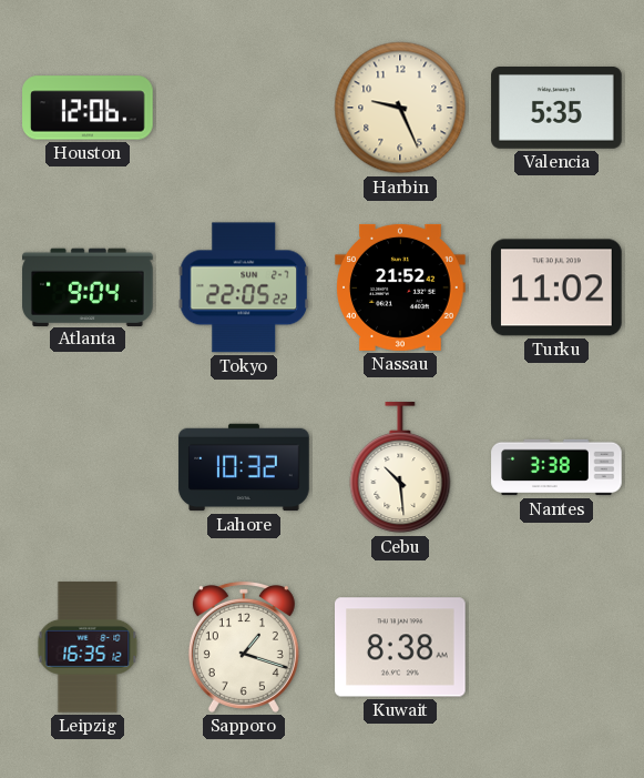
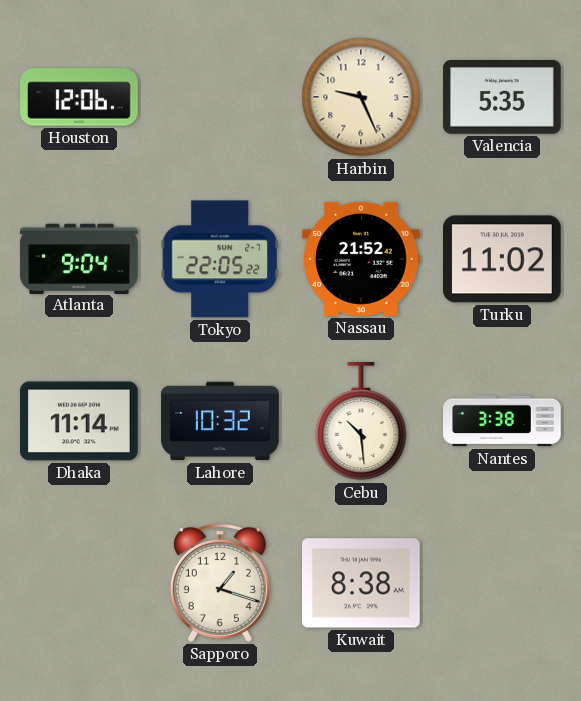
Dhaka: none -> 11:14
Leipzig: 16:35 -> none
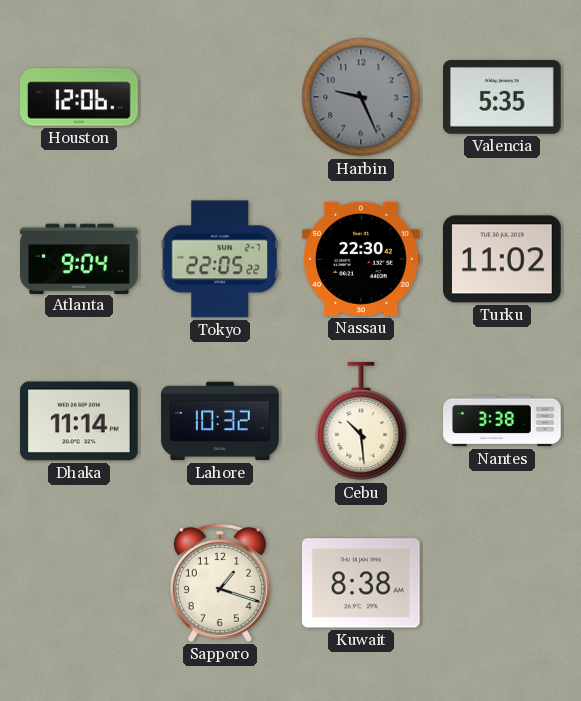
Harbin dial: cream -> grey
Nassau: 21:52 -> 22:30
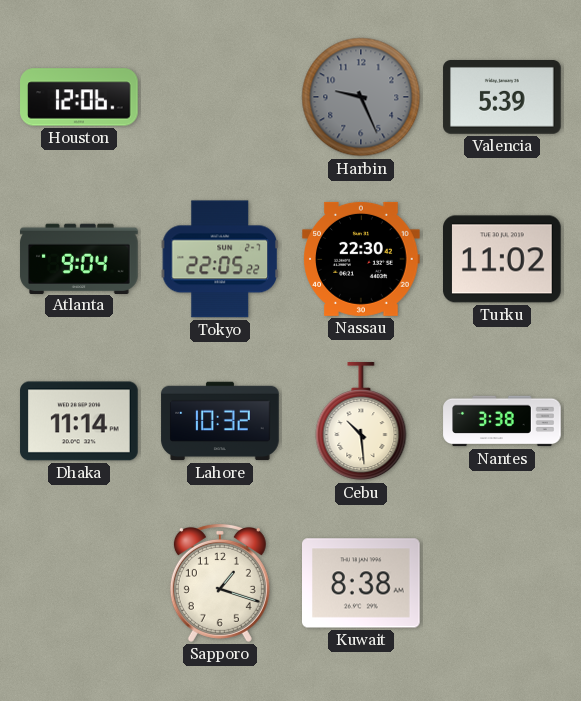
Valencia: 5:35 -> 5:39
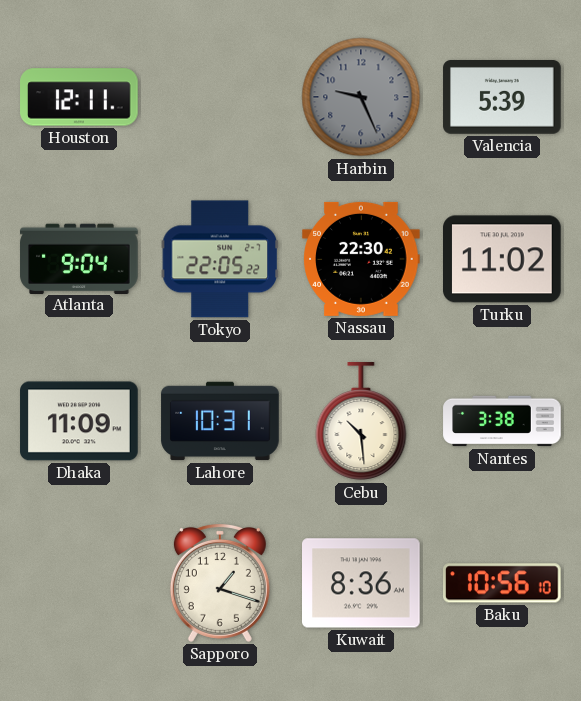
Houston: 12:06 -> 12:11
Dhaka: 11:14 -> 11:09
Lahore: 10:32 -> 10:31
Kuwait: 8:38 -> 8:36
Baku: none -> 10:56
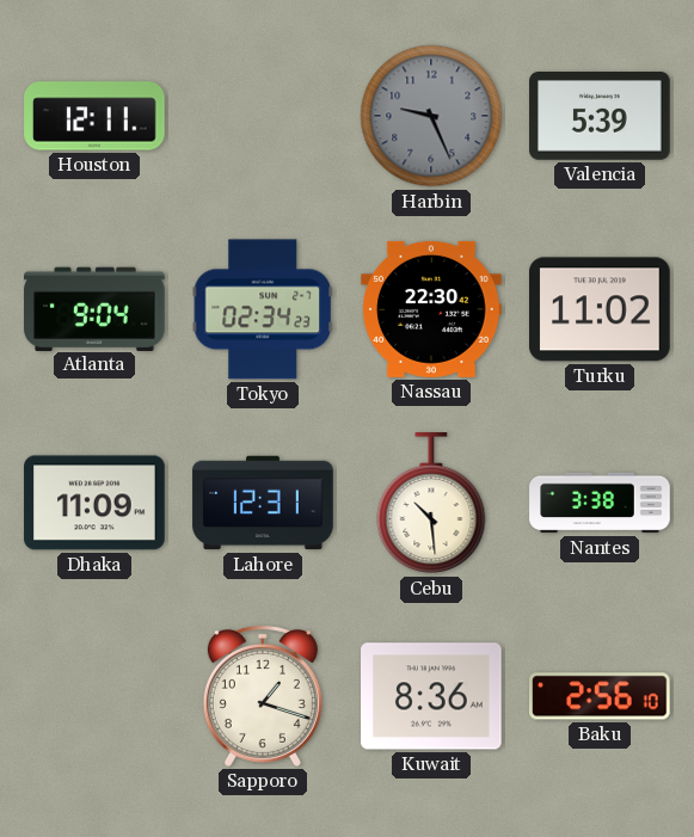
Tokyo: 22:05 -> 02:34
Lahore: 10:31 -> 12:31
Baku: 10:56 -> 2:56
